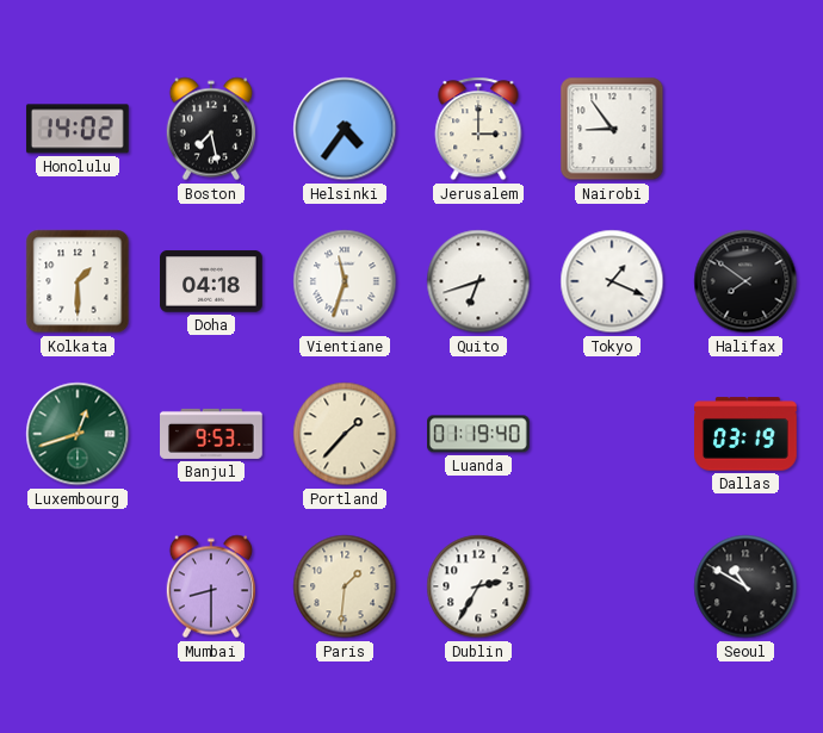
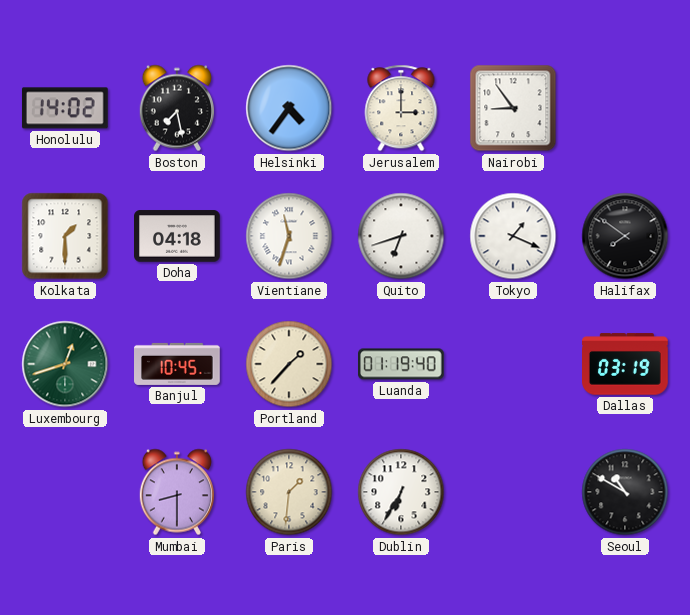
Banjul: 9:53 -> 10:45
Dublin: 2:35 -> 6:35
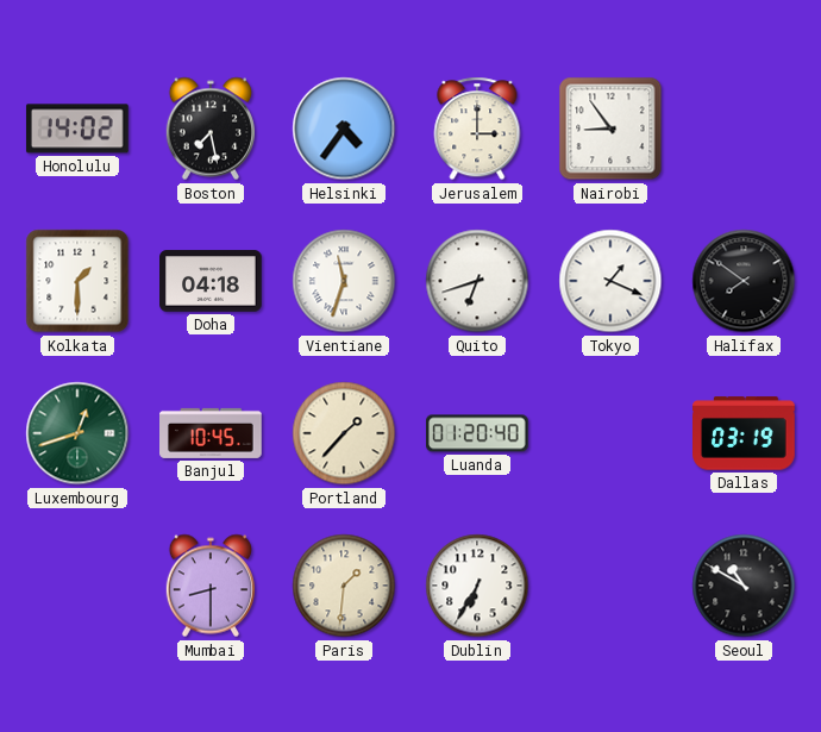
Luanda: 01:19 -> 01:20
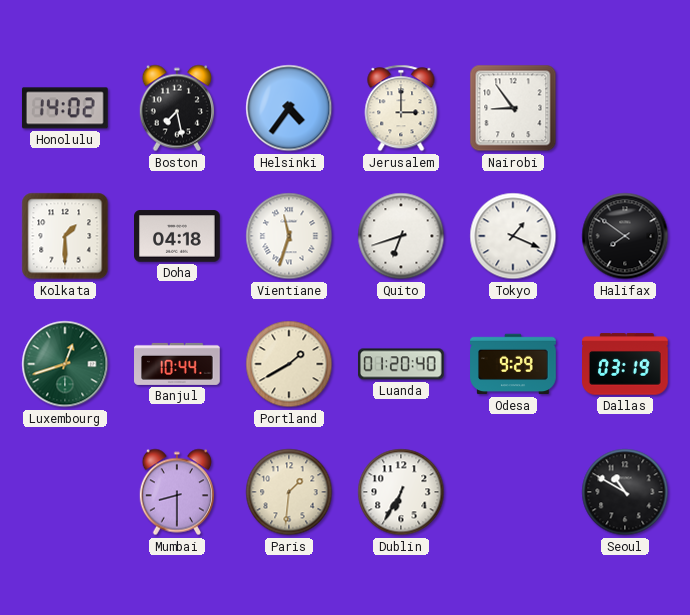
Banjul: 10:45 -> 10:44
Portland: 1:37 -> 1:40
Odesa: none -> 9:29
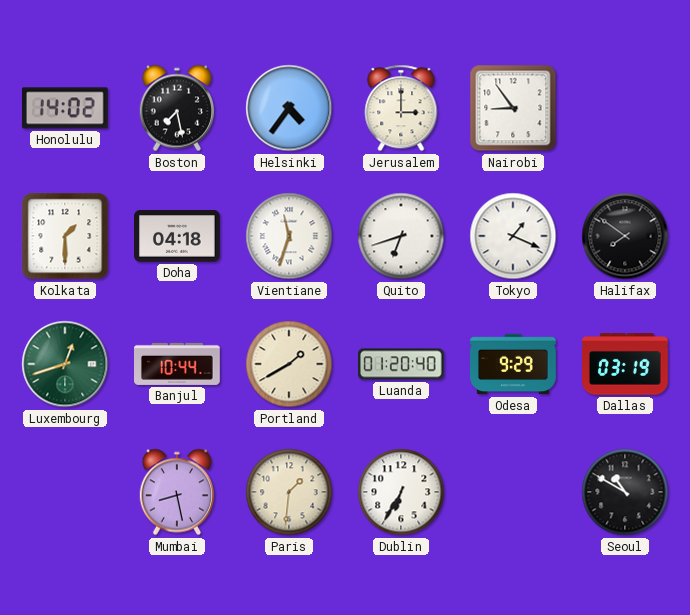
Mumbai: 8:30 -> 8:28
